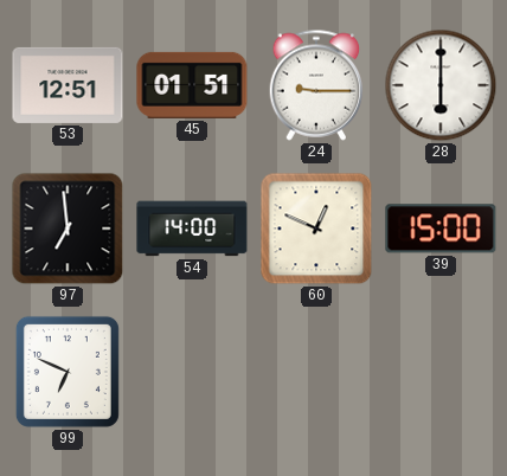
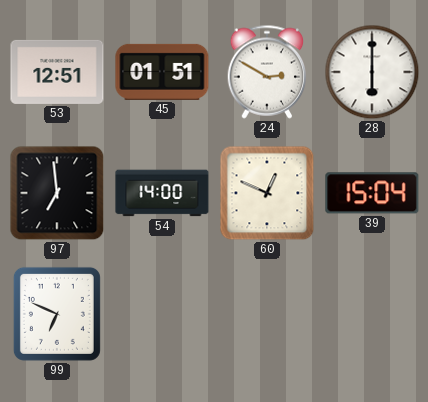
24: 9:15 -> 2:50
39: 15:00 -> 15:04
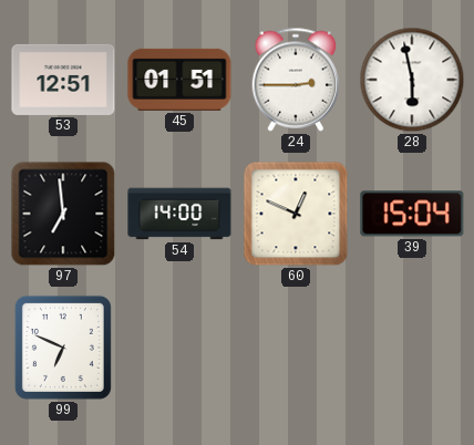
24: 2:50 -> 2:45
28: 6:00 -> 5:58
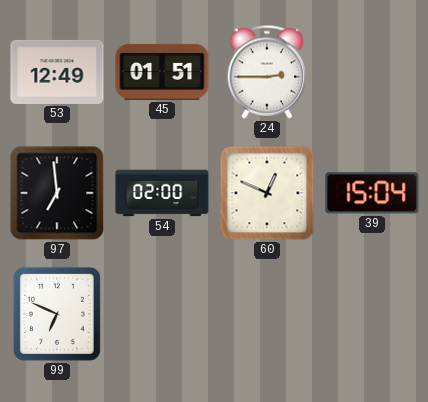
53: 12:51 -> 12:49
28: 5:58 -> none
54: 14:00 -> 02:00
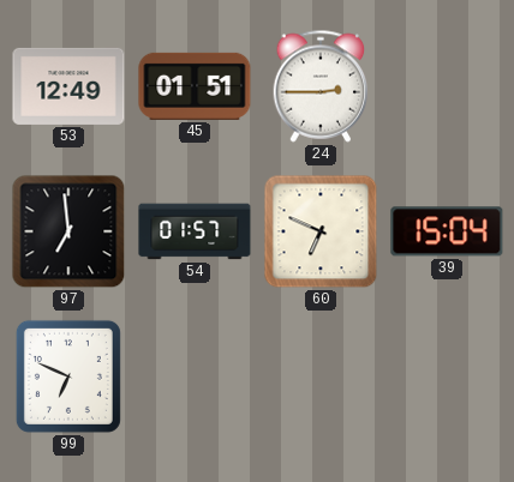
54: 02:00 -> 01:57
60: 12:49 -> 6:49
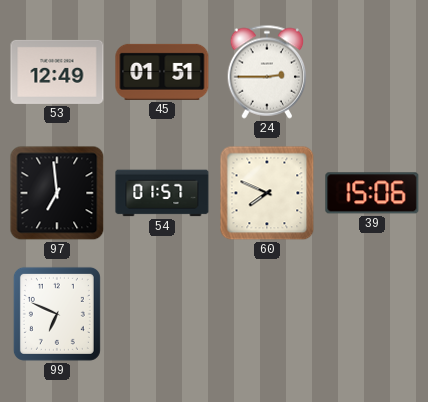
60: 6:49 -> 7:49
39: 15:04 -> 15:06
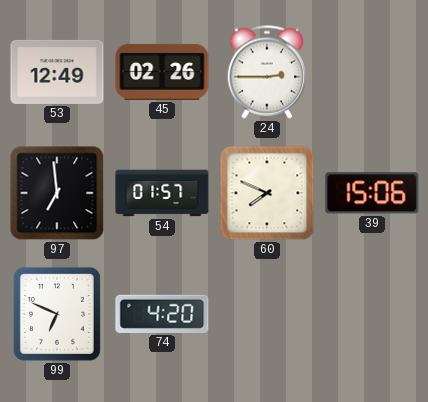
45: 01:51 -> 02:26
74: none -> 4:20
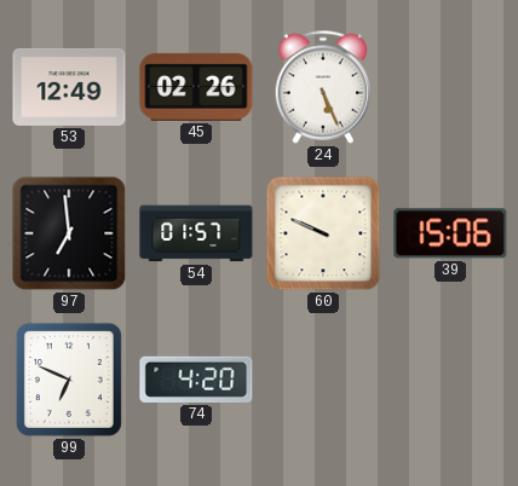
24: 2:45 -> 5:26
60: 7:49 -> 9:49
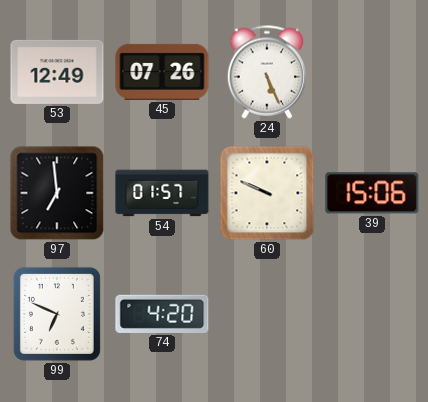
45: 02:26 -> 07:26
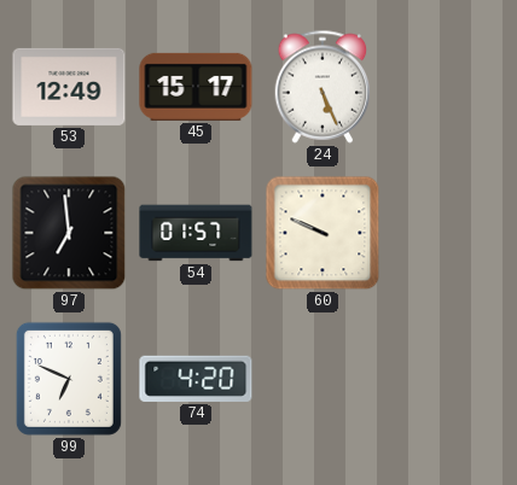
45: 07:26 -> 15:17
39: 15:06 -> none
